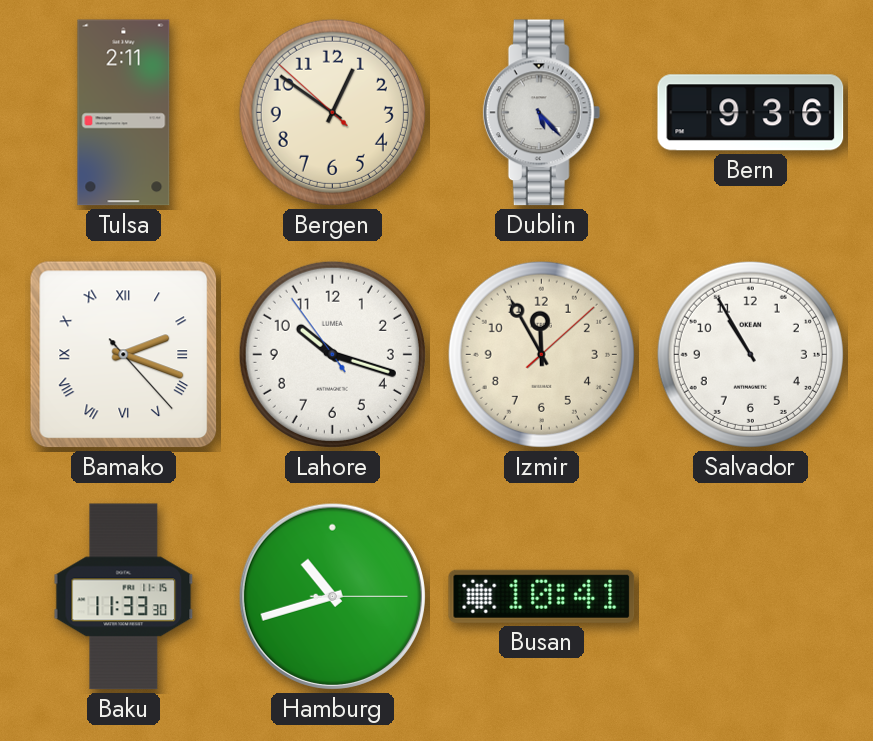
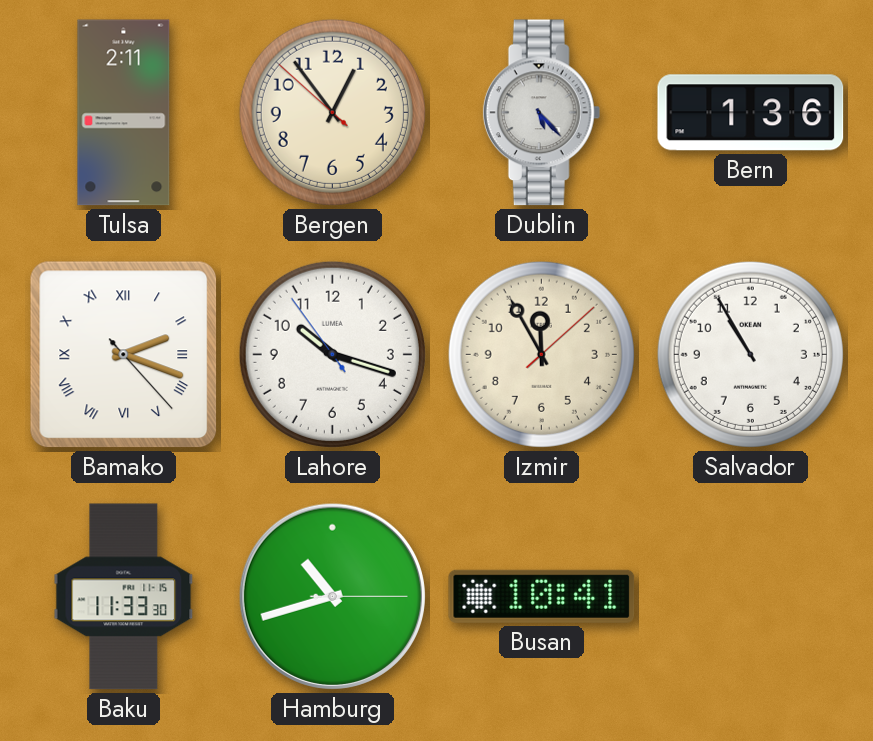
Bergen: 12:50 -> 12:53
Bern: 9:36 -> 1:36
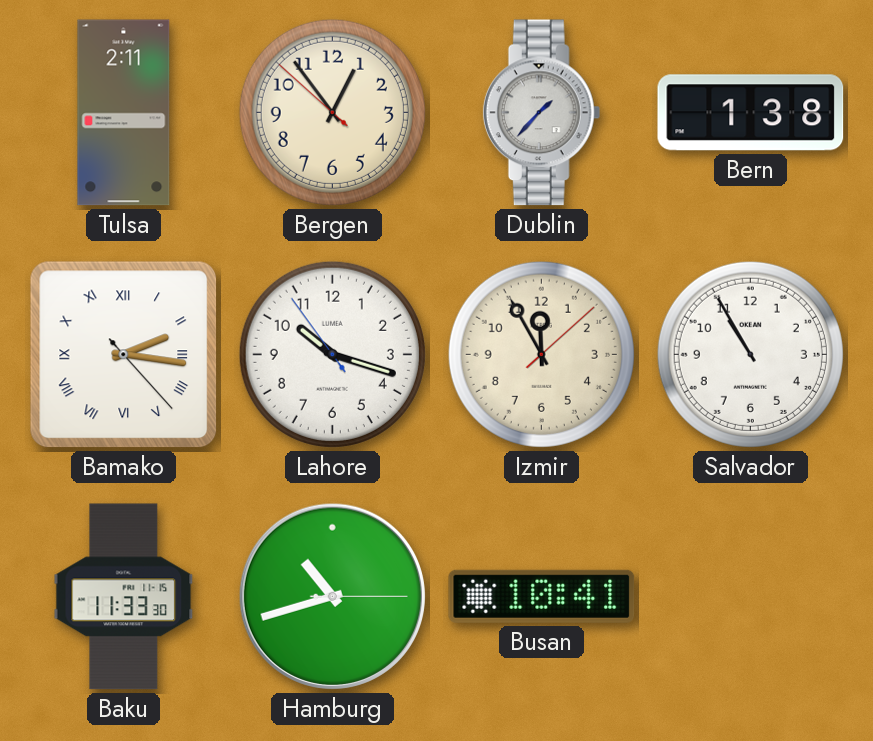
Dublin: 5:23 -> 1:37
Bern: 1:36 -> 1:38
Bamako: 2:18 -> 2:16
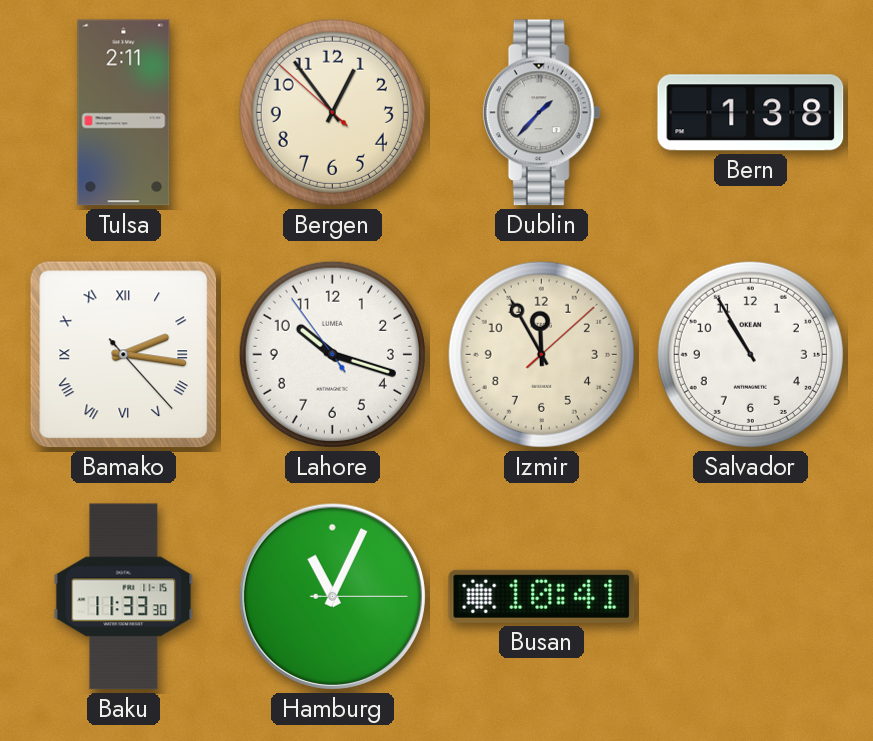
Hamburg: 10:42 -> 11:04
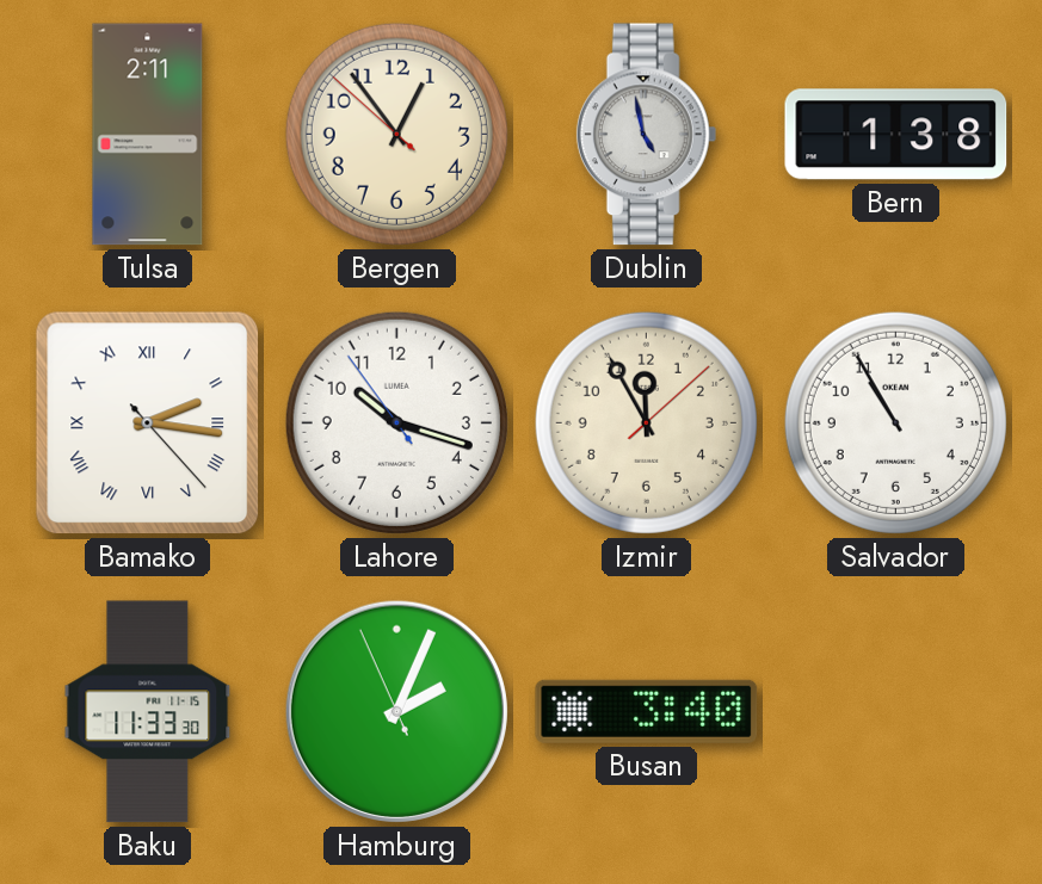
Dublin: 1:37 -> 4:58
Hamburg: 11:04 -> 2:03
Busan: 10:41 -> 3:40
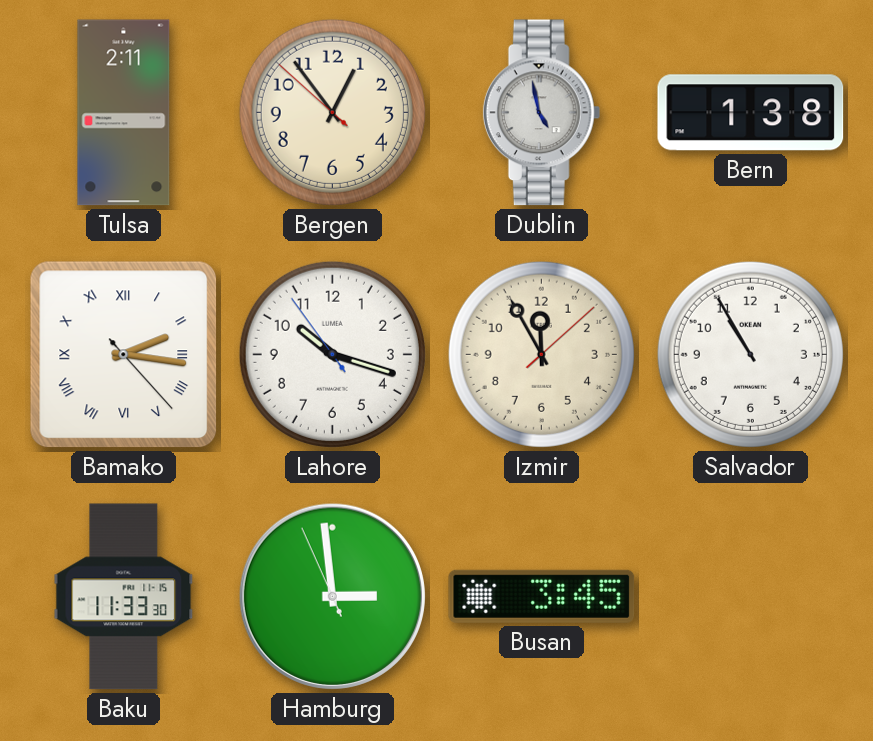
Hamburg: 2:03 -> 2:58
Busan: 3:40 -> 3:45
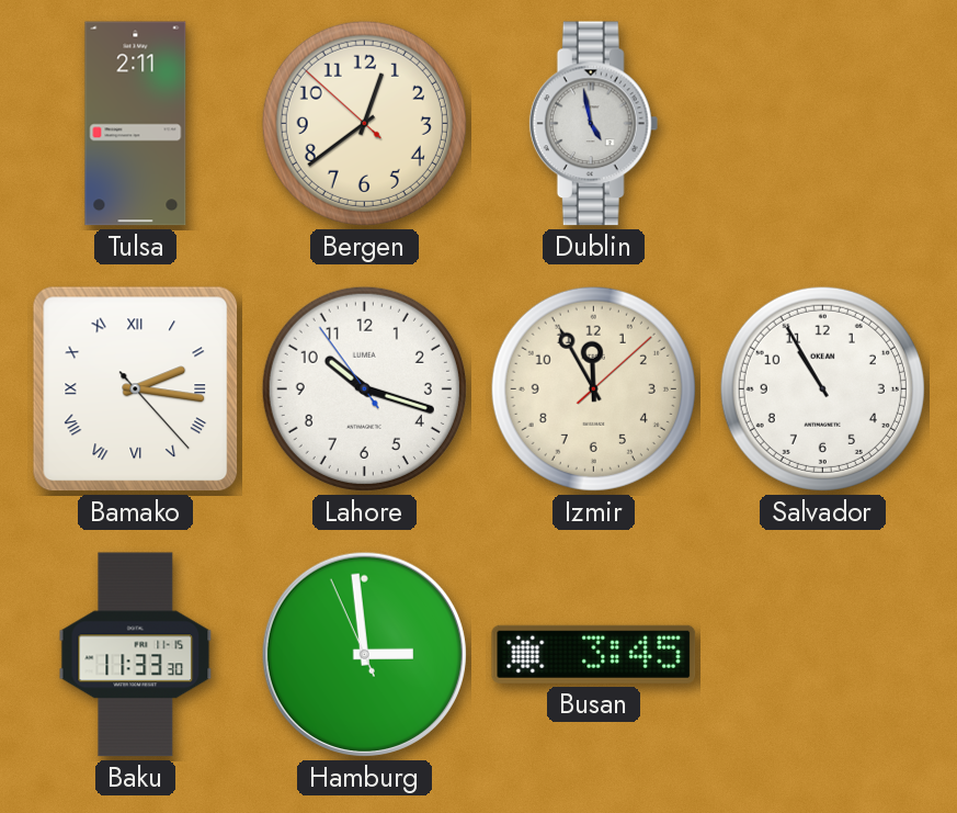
Bergen: 12:53 -> 12:38
Bern: 1:38 -> none
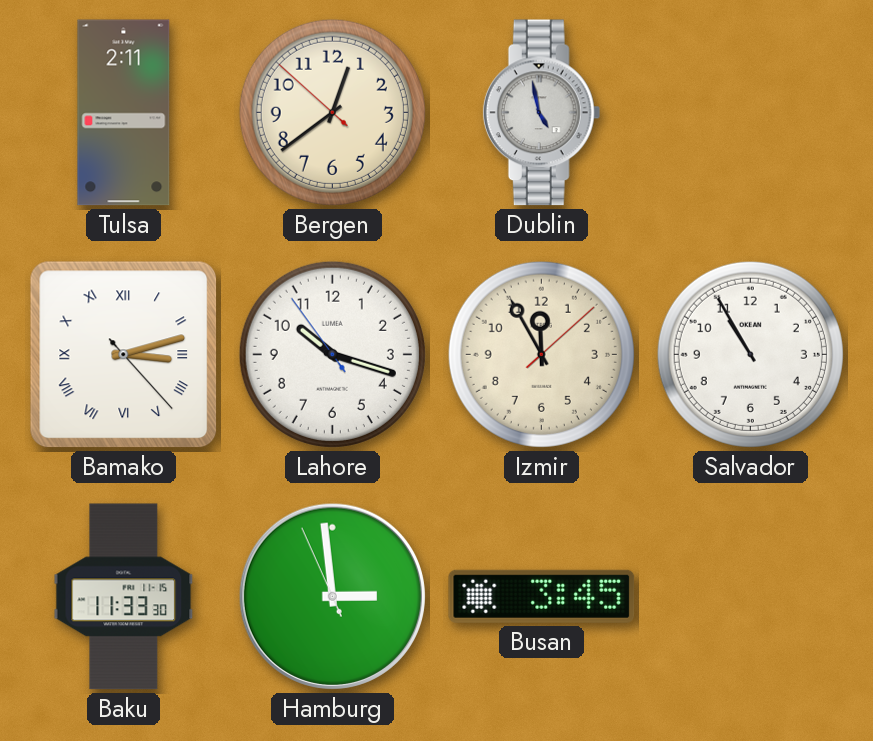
Bamako: 2:16 -> 3:12
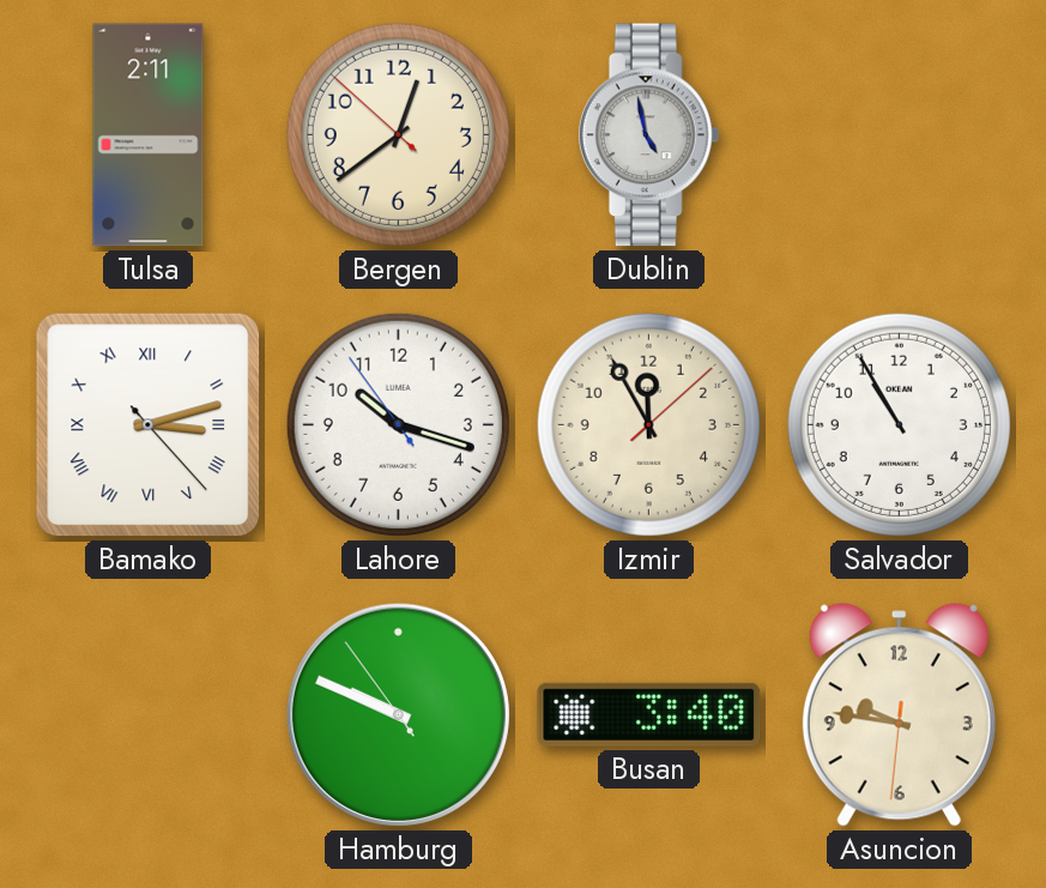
Baku: 11:33 -> none
Hamburg: 2:58 -> 9:48
Busan: 3:45 -> 3:40
Asuncion: none -> 9:46
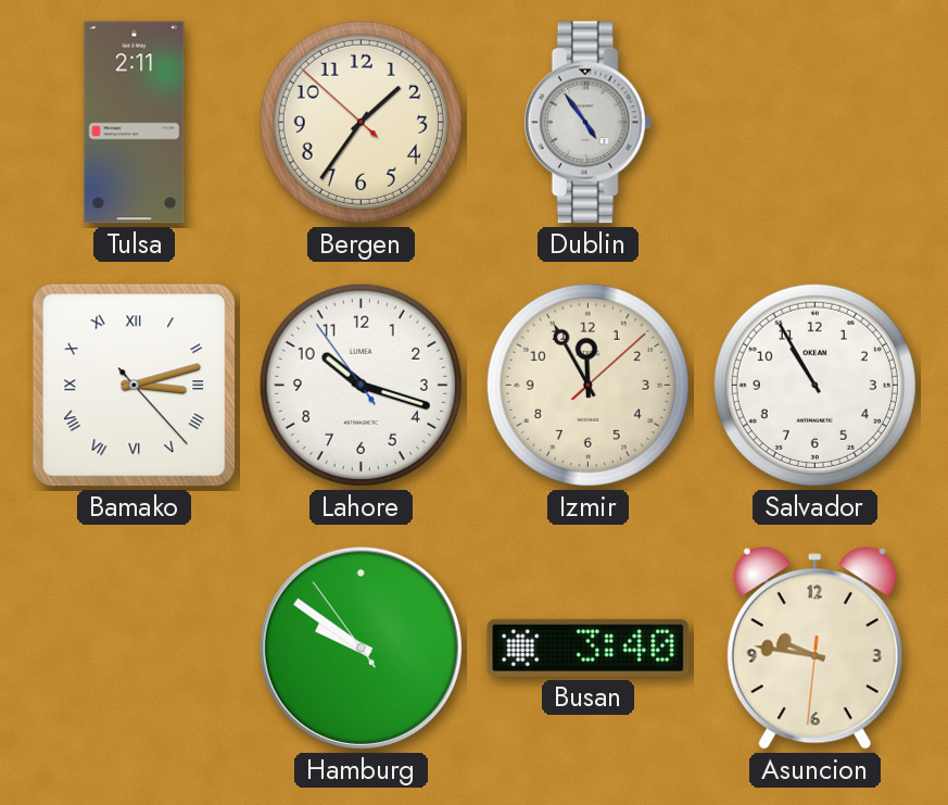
Bergen: 12:38 -> 1:35
Dublin: 4:58 -> 4:54
Hamburg: 9:48 -> 9:50
